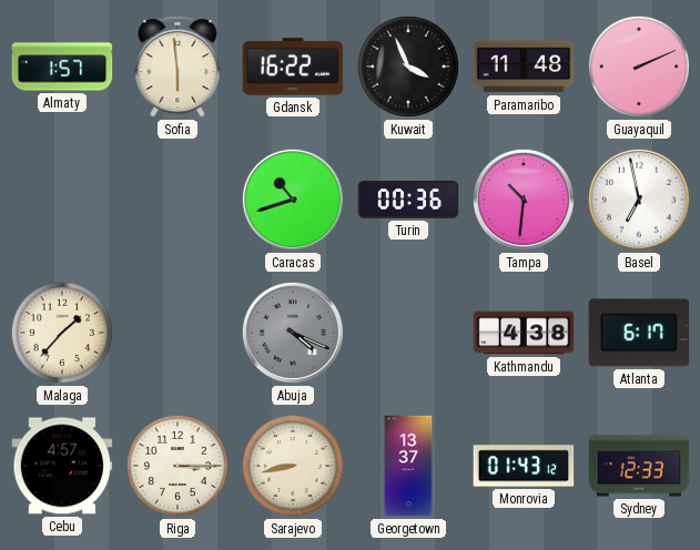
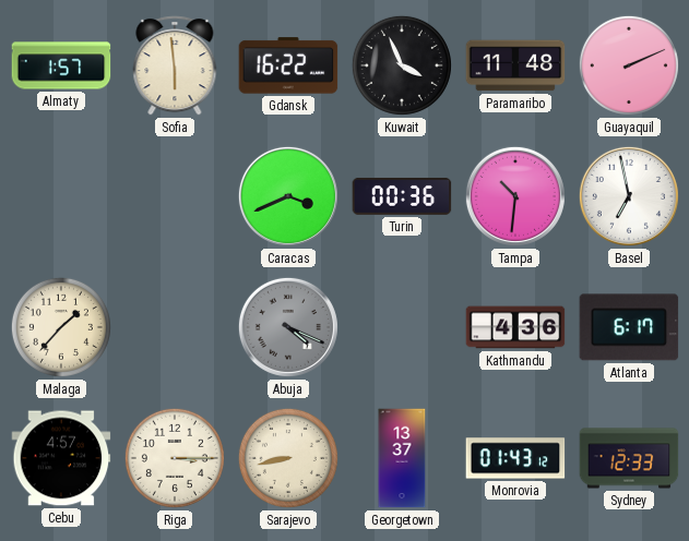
Caracas: 10:42 -> 3:41
Kathmandu: 4:38 -> 4:36
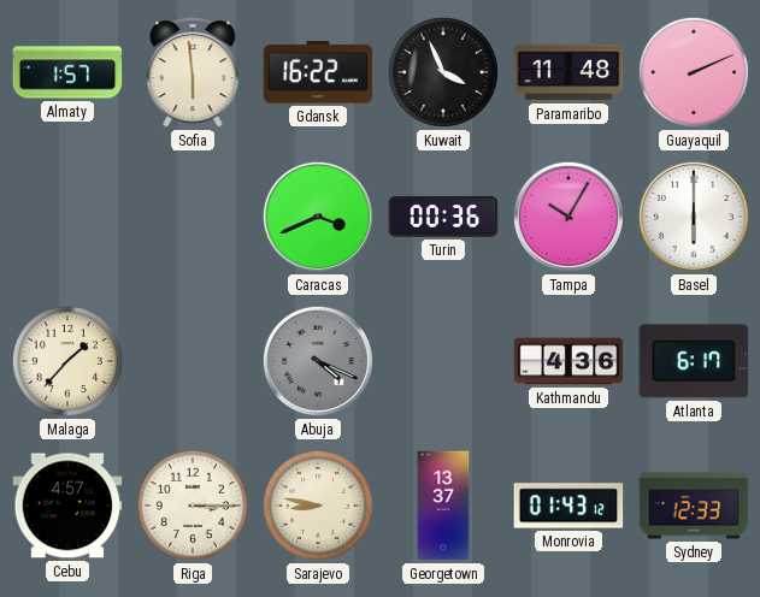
Tampa: 10:31 -> 10:05
Basel: 6:58 -> 6:00
Sarajevo: 8:43 -> 8:47
